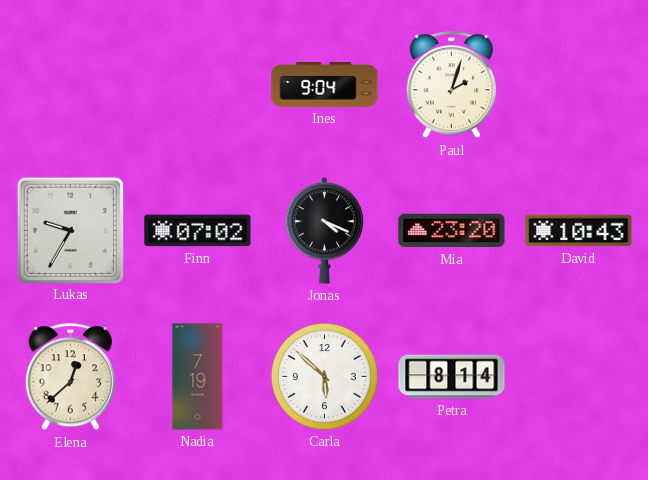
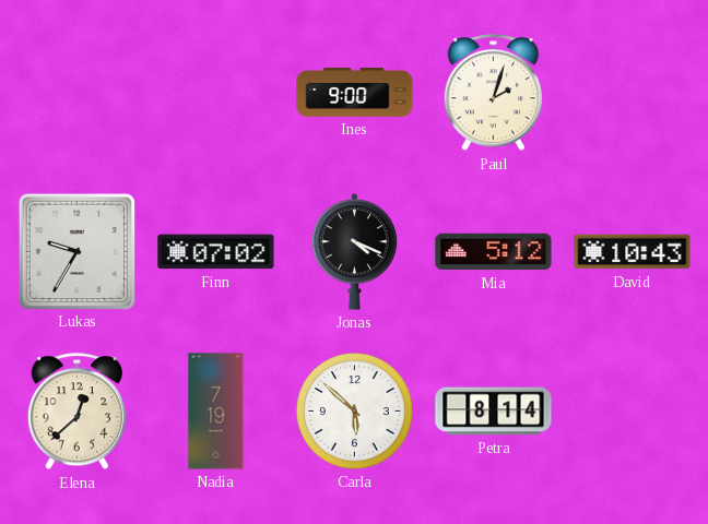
Ines: 9:04 -> 9:00
Mia: 23:20 -> 5:12
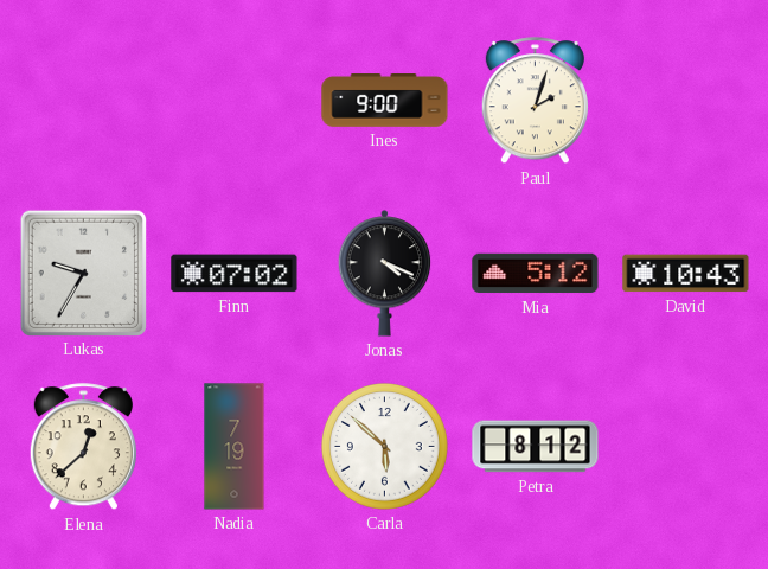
Petra: 8:14 -> 8:12
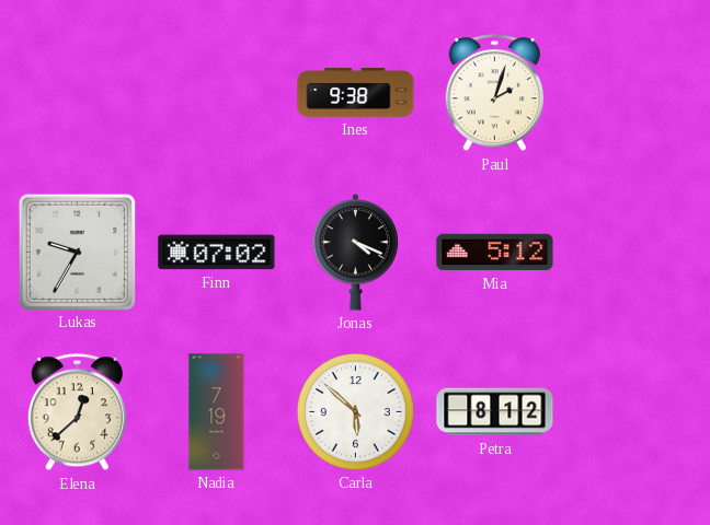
Ines: 9:00 -> 9:38
David: 10:43 -> none
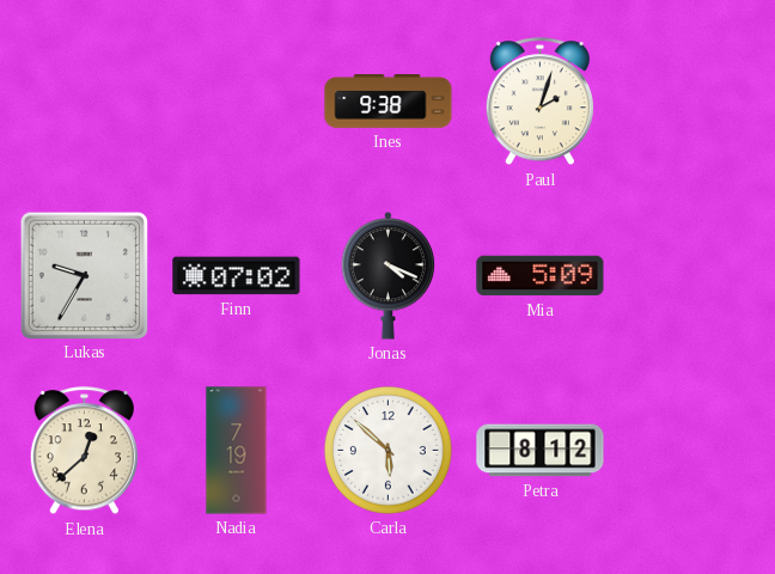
Mia: 5:12 -> 5:09
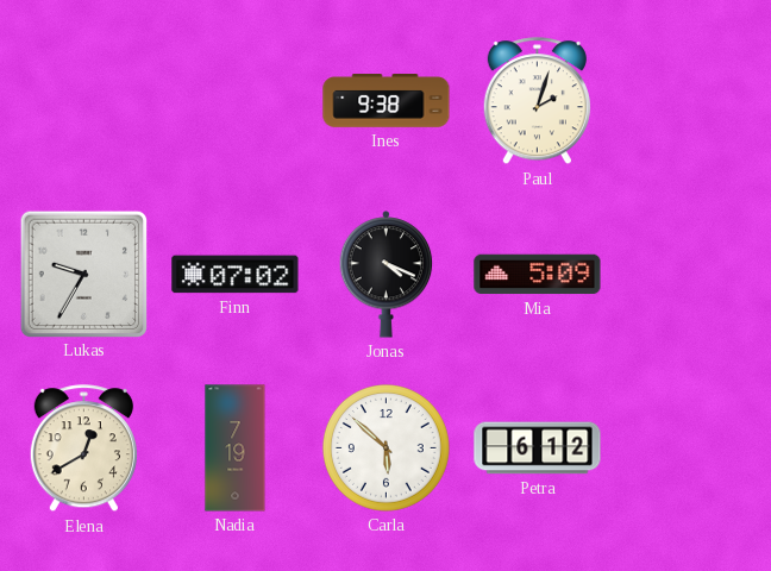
Elena: 12:38 -> 12:40
Petra: 8:12 -> 6:12
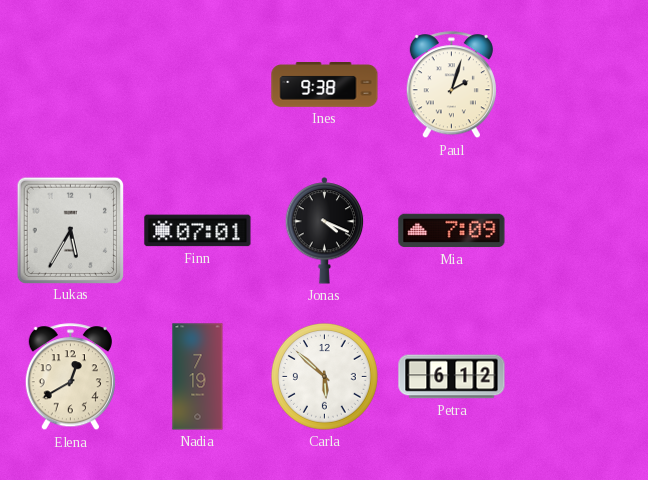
Lukas: 9:35 -> 5:35
Finn: 07:02 -> 07:01
Mia: 5:09 -> 7:09
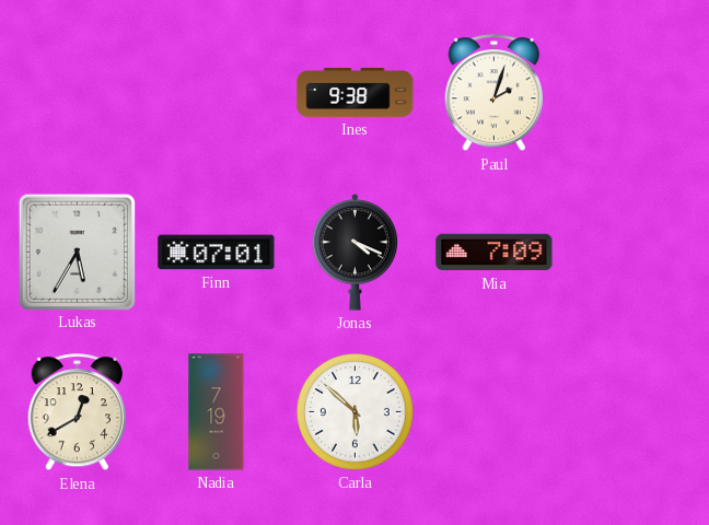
Petra: 6:12 -> none
